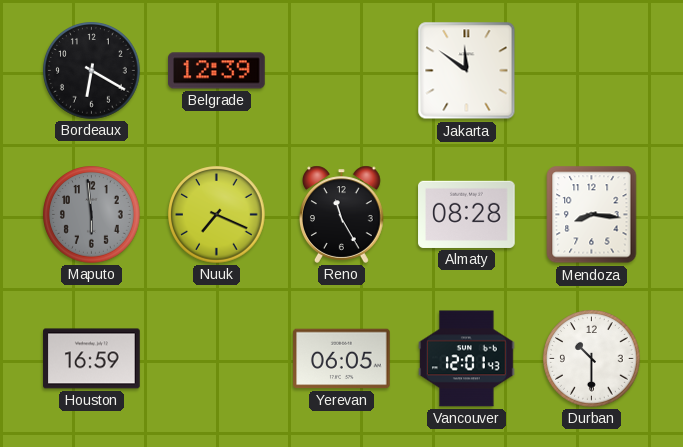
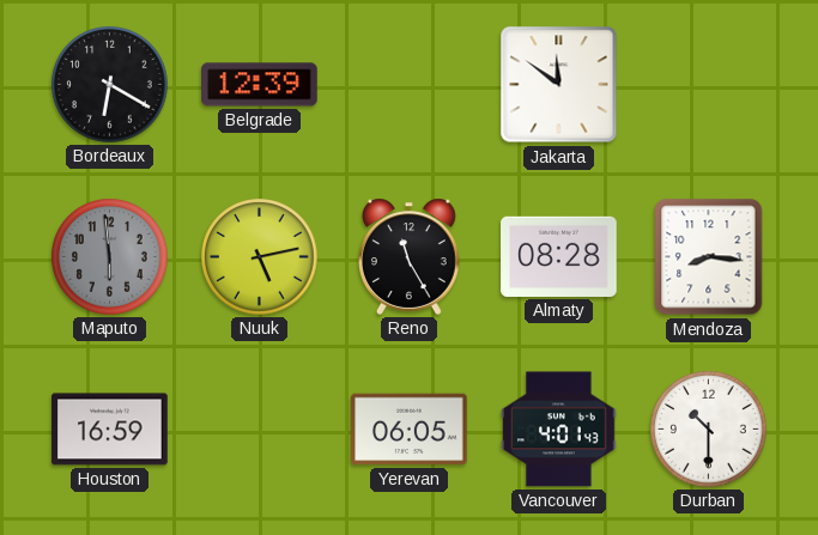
Nuuk: 7:19 -> 5:13
Vancouver: 12:01 -> 4:01
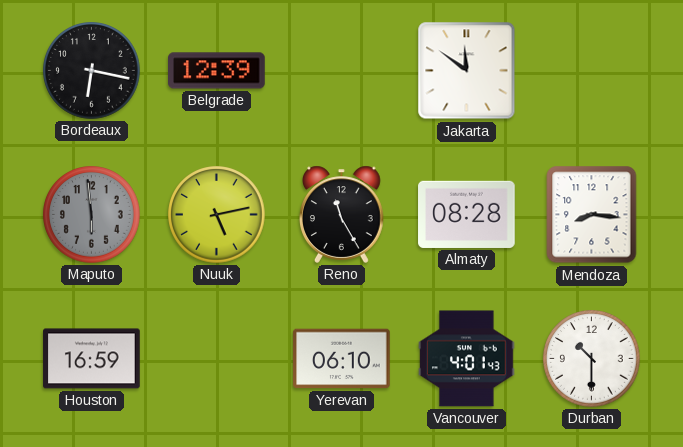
Bordeaux: 6:20 -> 6:17
Yerevan: 06:05 -> 06:10
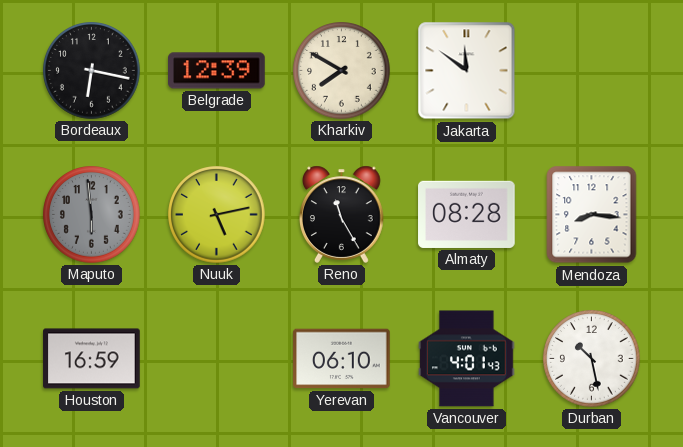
Kharkiv: none -> 7:50
Durban: 10:30 -> 10:28
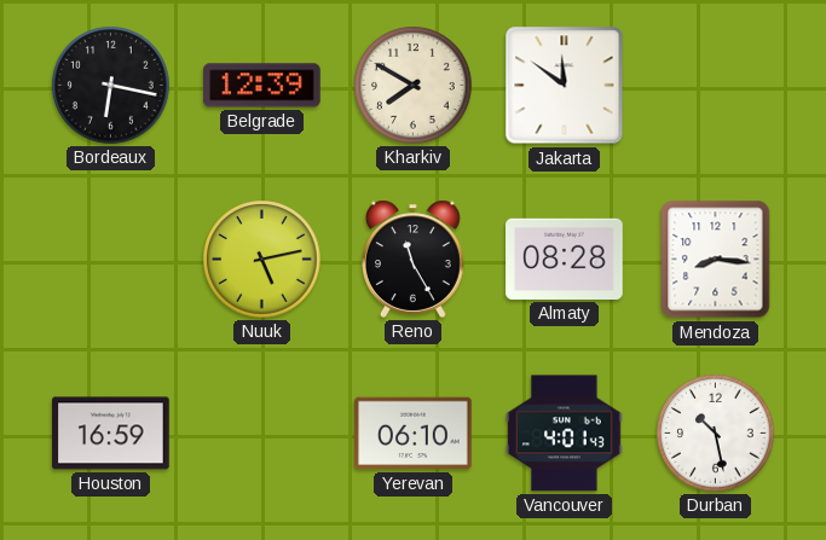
Maputo: 5:59 -> none
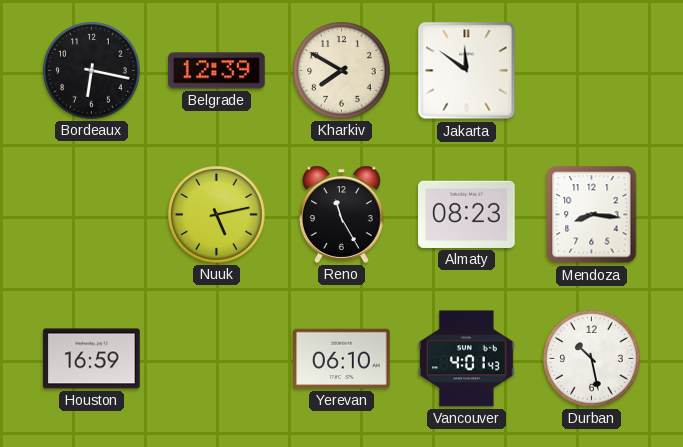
Almaty: 08:28 -> 08:23
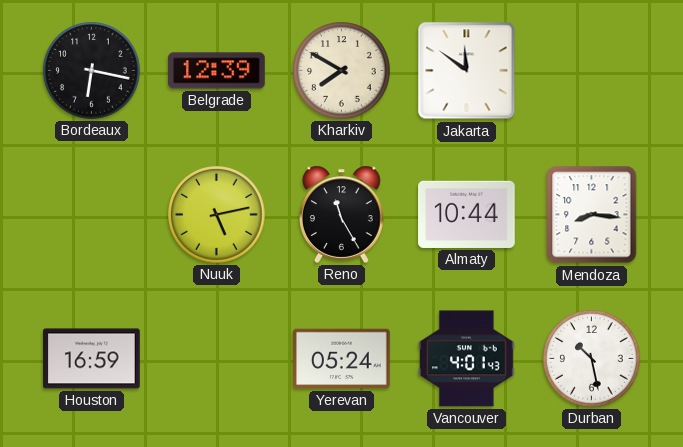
Almaty: 08:23 -> 10:44
Yerevan: 06:10 -> 05:24
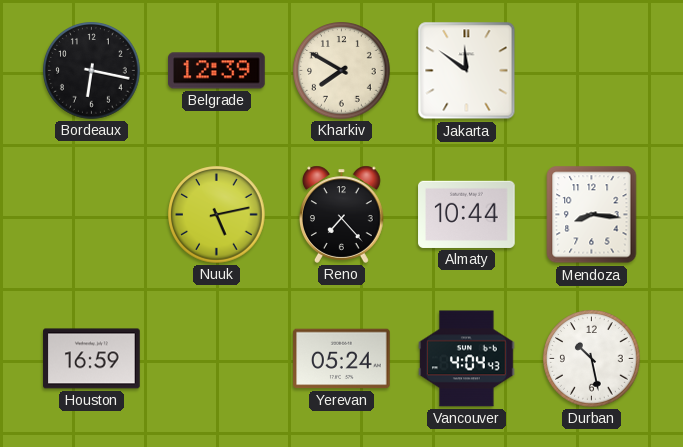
Reno: 11:25 -> 7:23
Vancouver: 4:01 -> 4:04
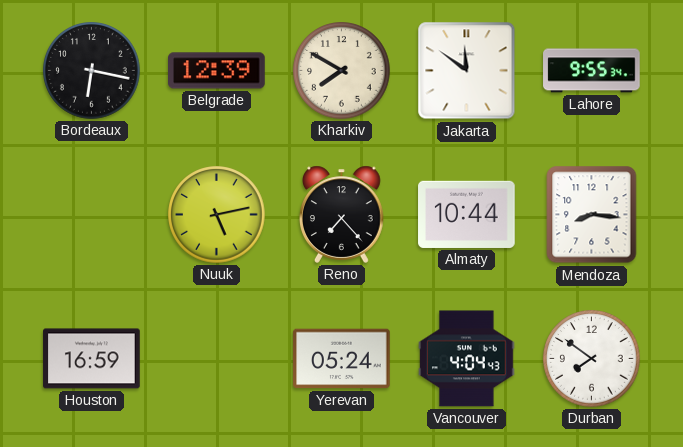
Lahore: none -> 9:55
Durban: 10:28 -> 7:51
